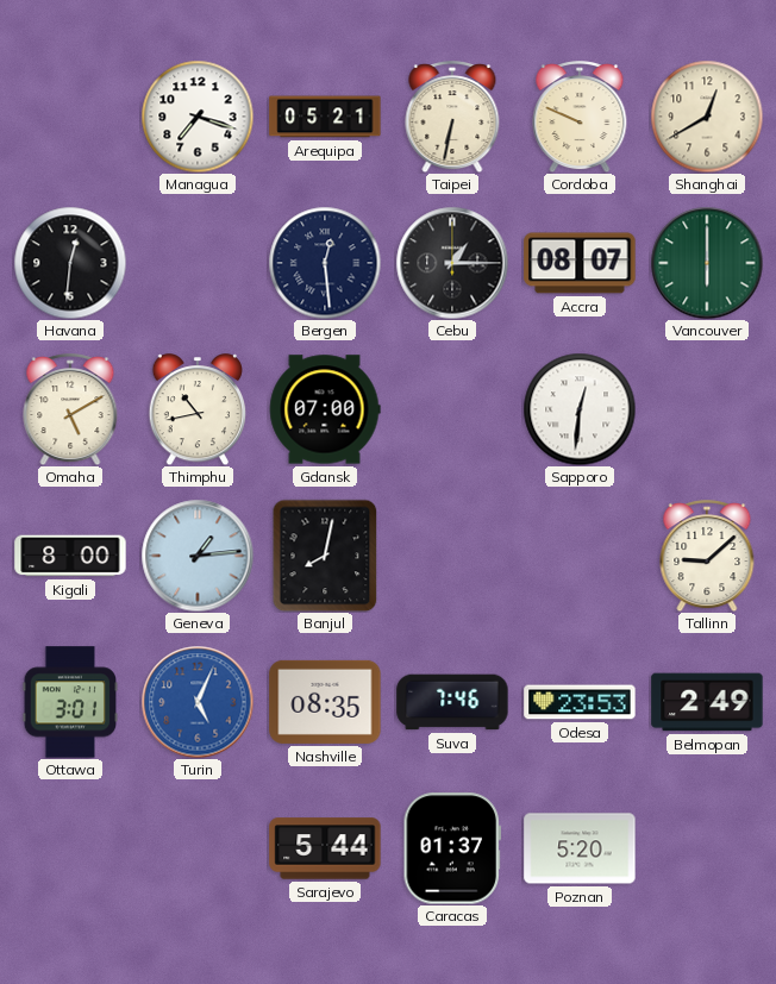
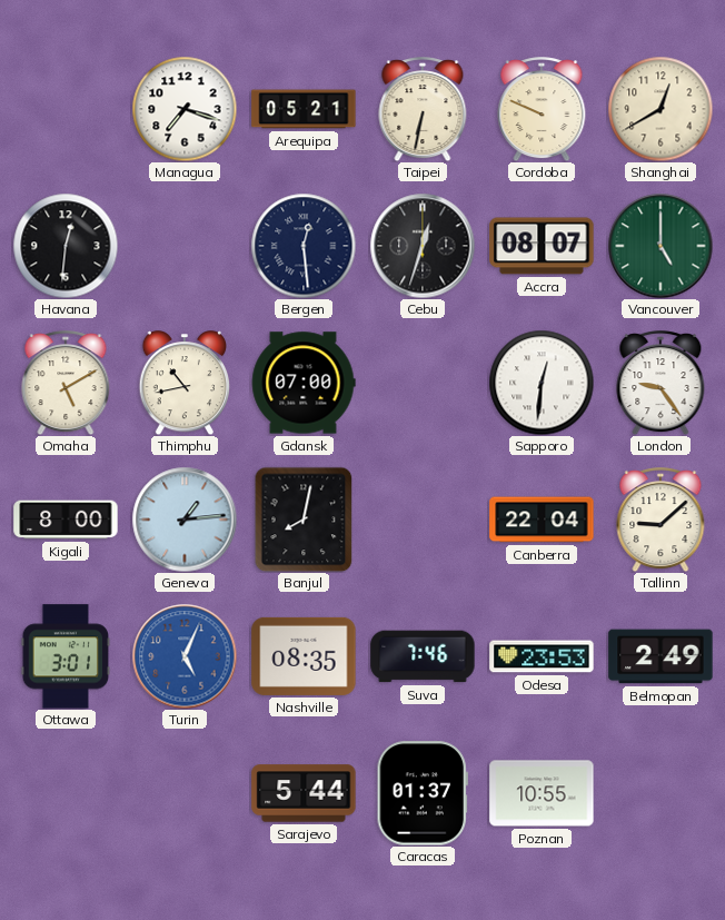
Cebu: 1:15 -> 12:33
Vancouver: 6:00 -> 5:00
London: none -> 9:24
Canberra: none -> 22:04
Poznan: 5:20 -> 10:55
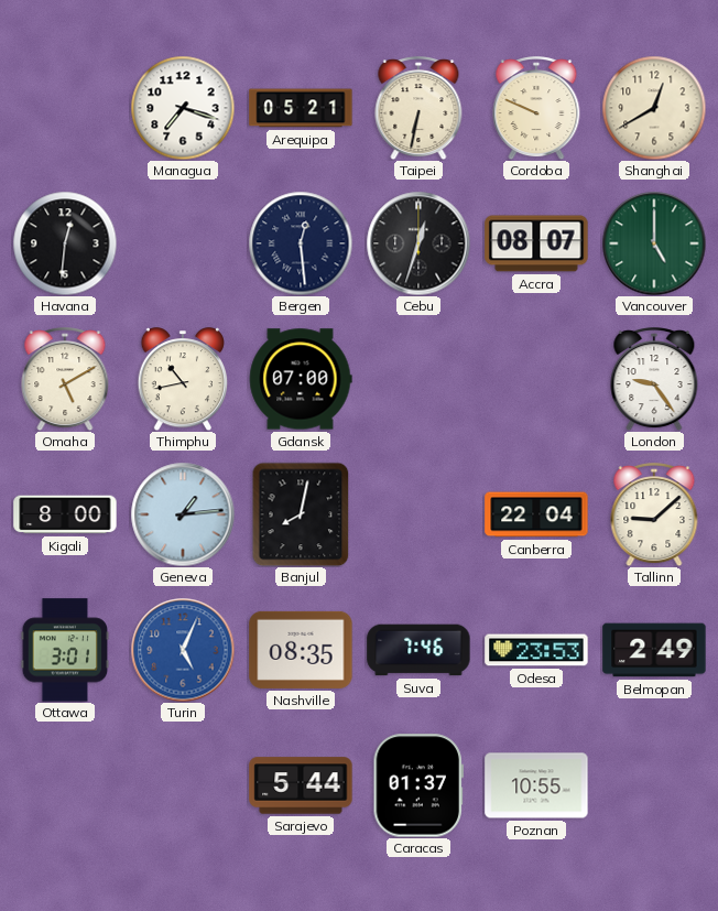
Sapporo: 12:31 -> none
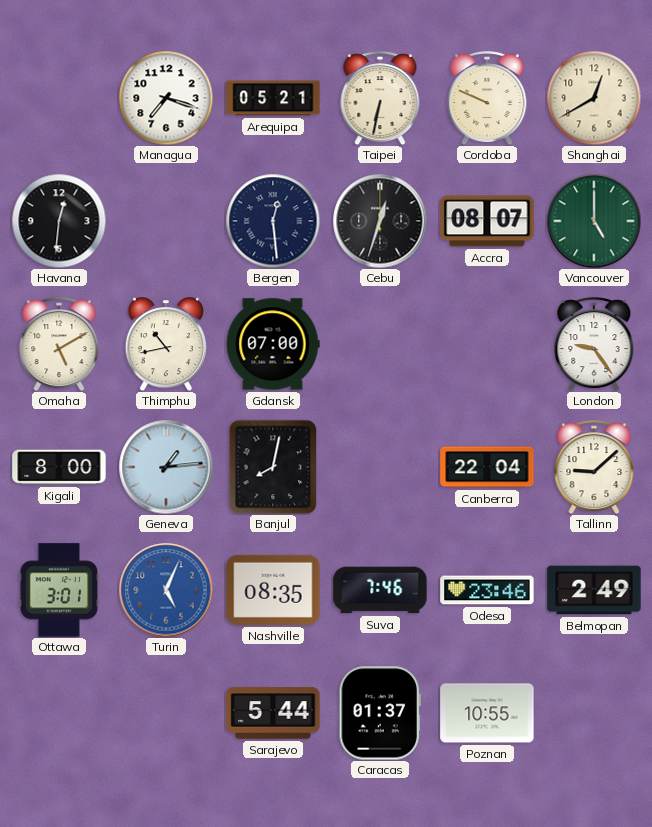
Odesa: 23:53 -> 23:46
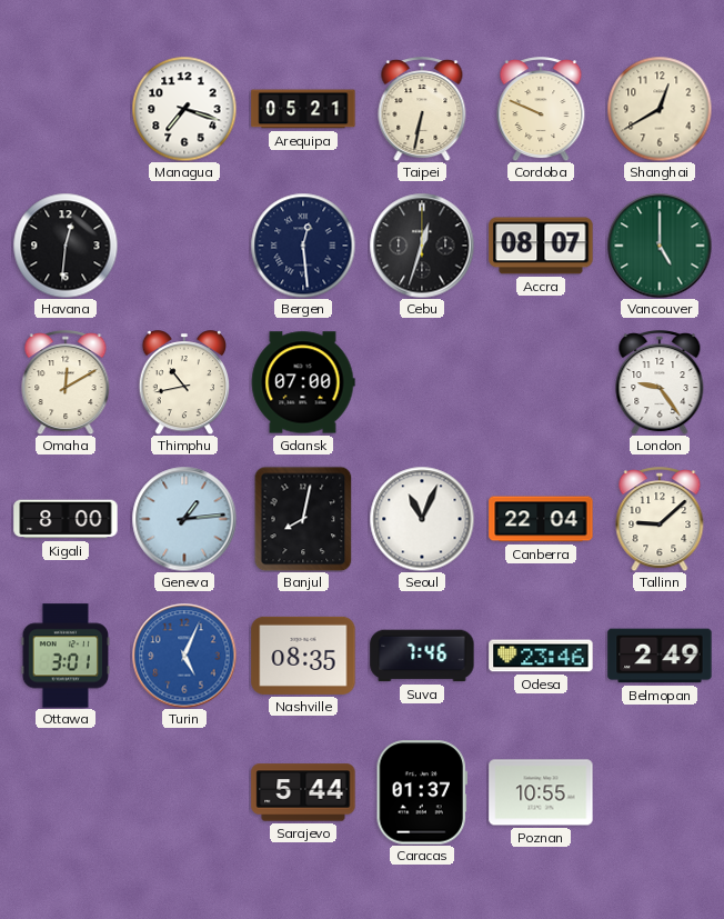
Omaha: 5:10 -> 12:10
Seoul: none -> 11:04
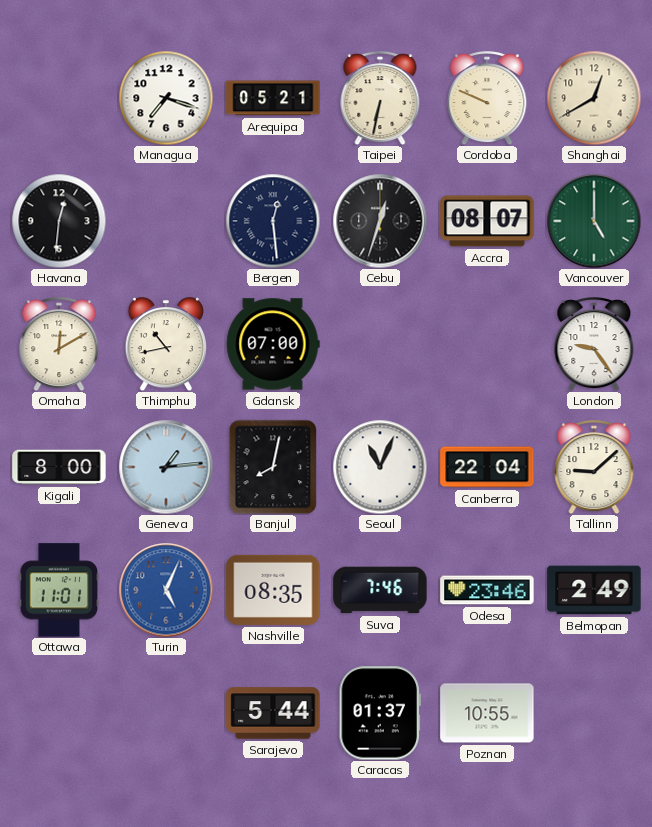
Ottawa: 3:01 -> 11:01
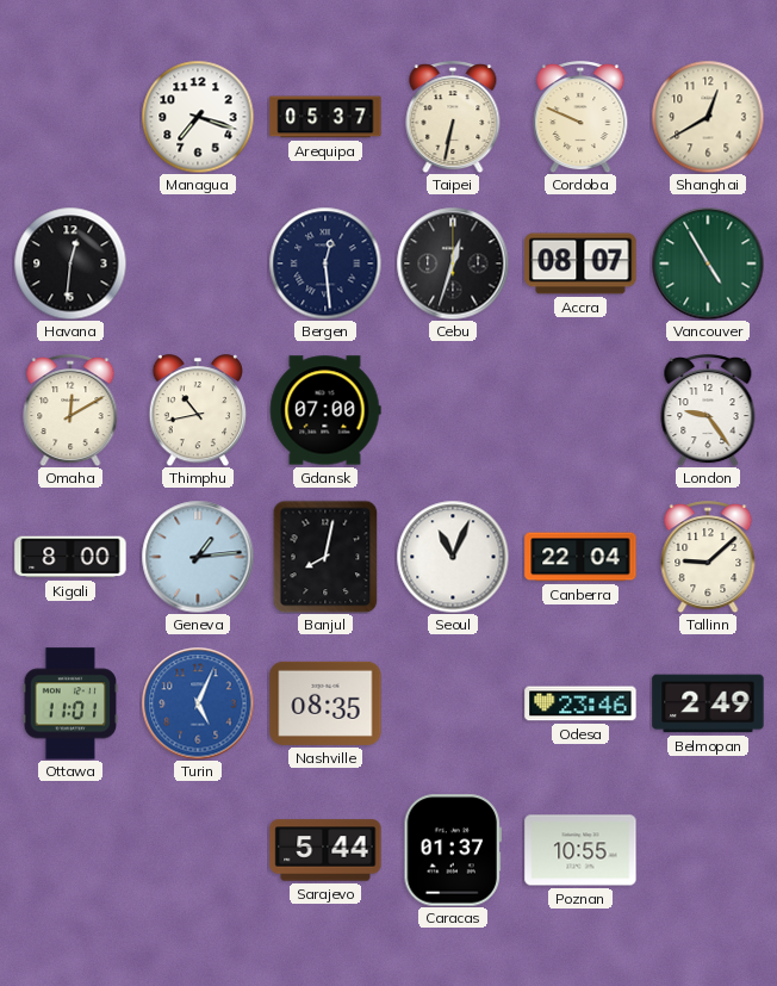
Arequipa: 05:21 -> 05:37
Vancouver: 5:00 -> 4:55
Suva: 7:46 -> none
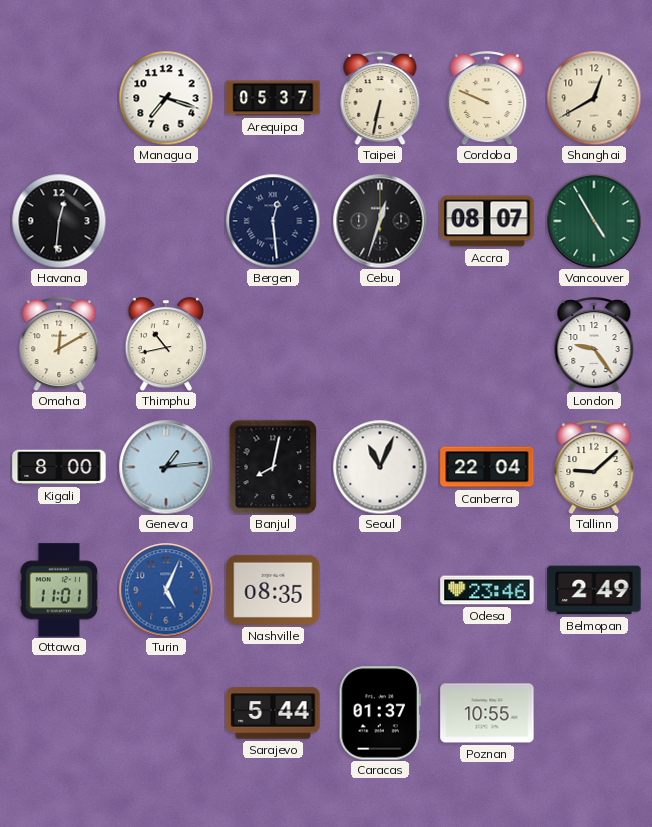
Gdansk: 07:00 -> none
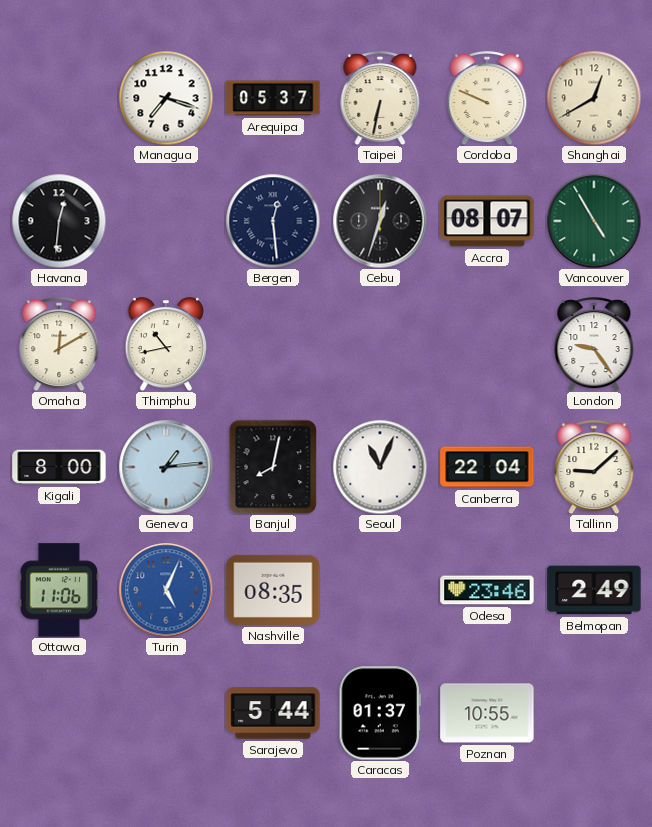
Ottawa: 11:01 -> 11:06
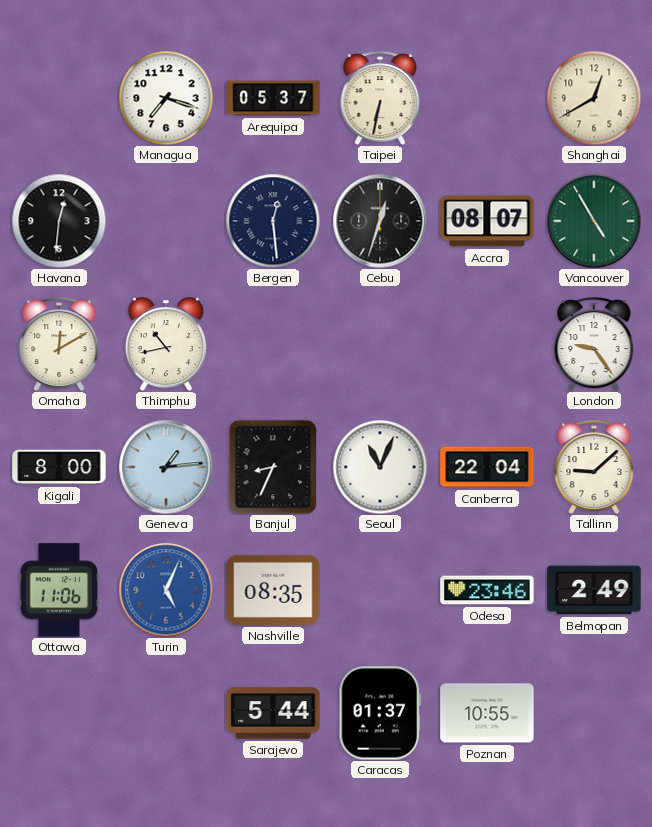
Cordoba: 9:49 -> none
Banjul: 8:02 -> 8:34
